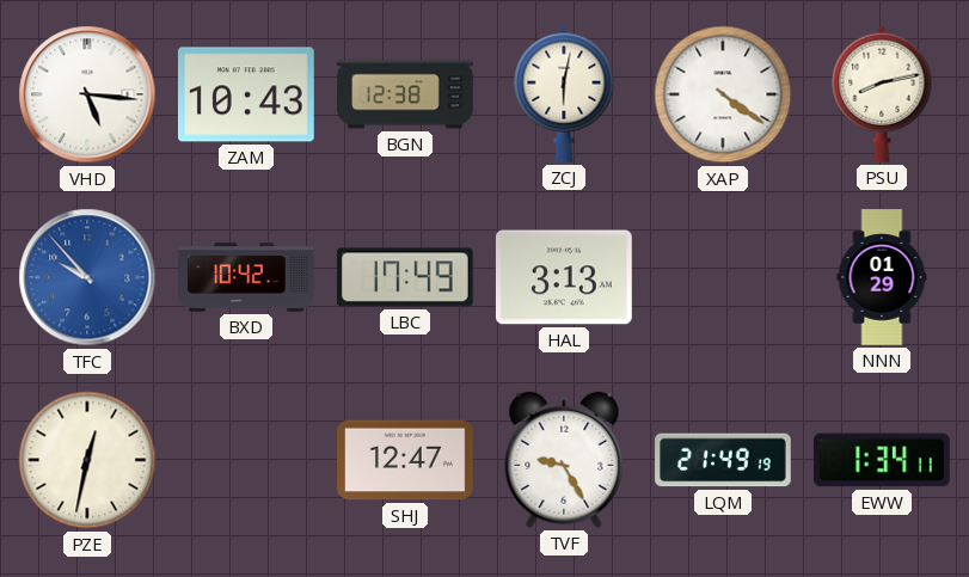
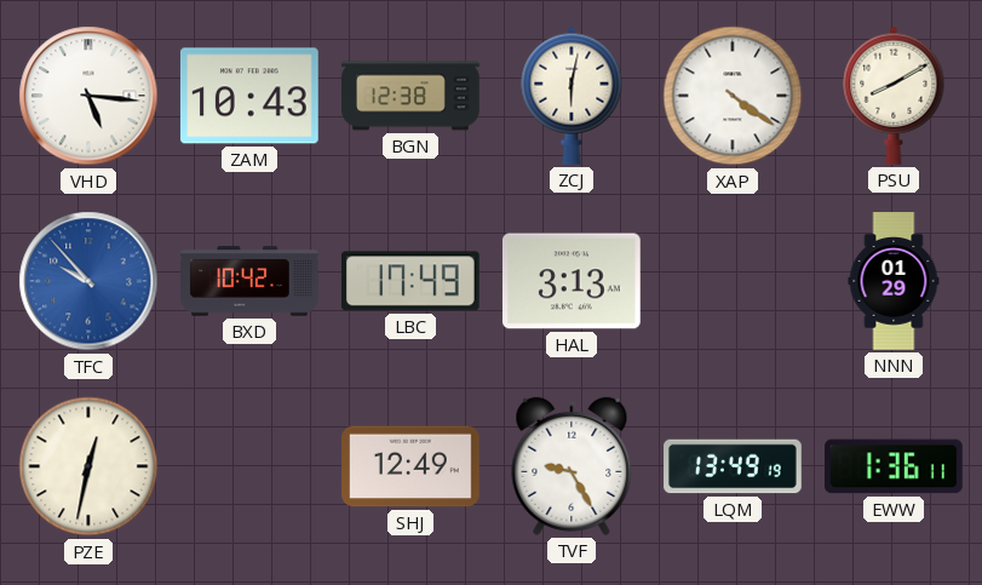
PSU: 8:13 -> 8:10
SHJ: 12:47 -> 12:49
LQM: 21:49 -> 13:49
EWW: 1:34 -> 1:36
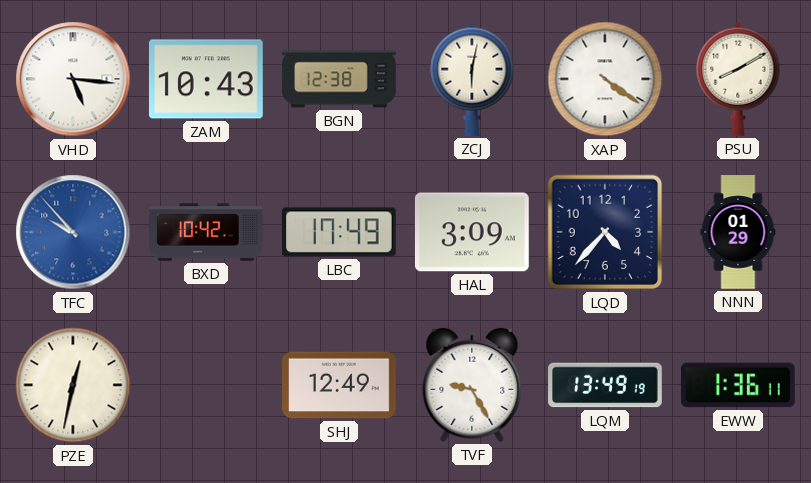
HAL: 3:13 -> 3:09
LQD: none -> 4:37
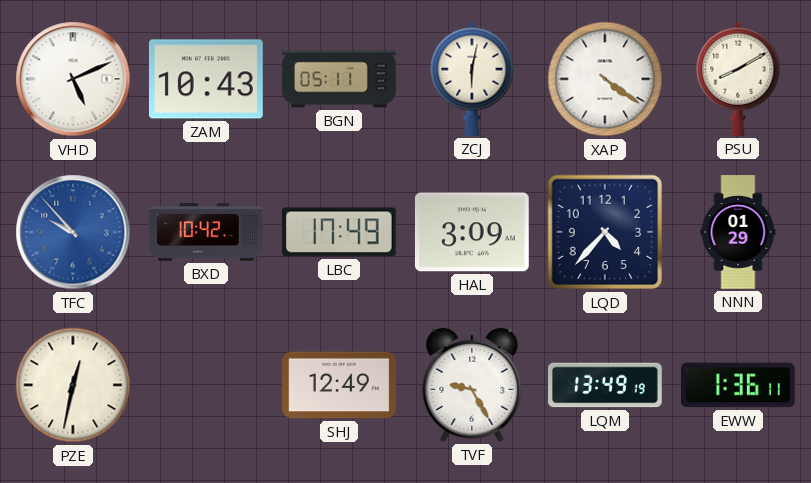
VHD: 5:16 -> 5:11
BGN: 12:38 -> 05:11
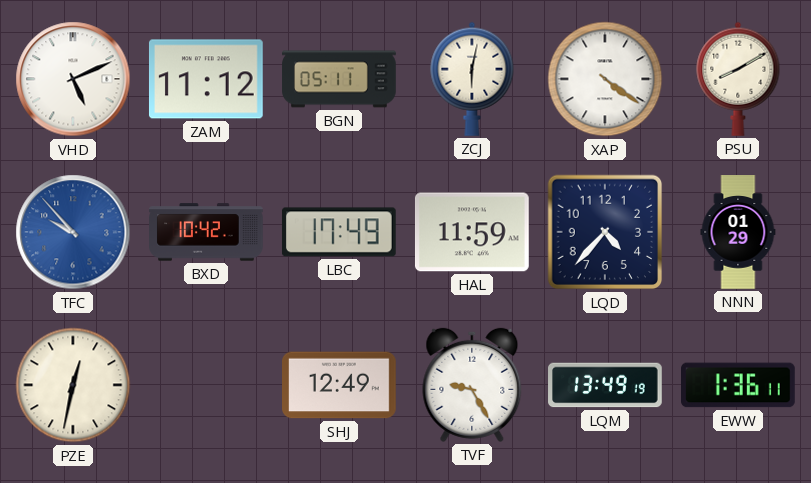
ZAM: 10:43 -> 11:12
HAL: 3:09 -> 11:59
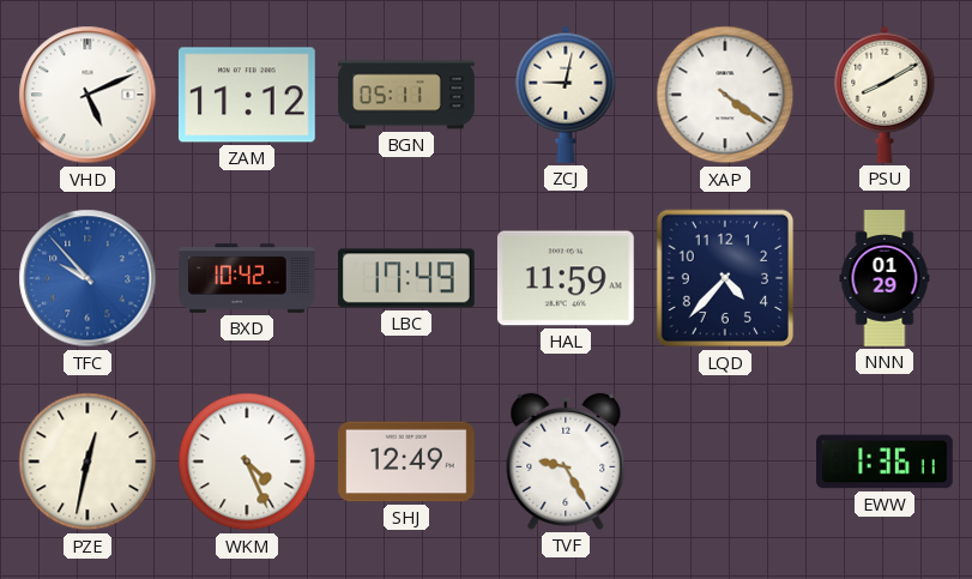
ZCJ: 6:02 -> 9:02
WKM: none -> 4:26
LQM: 13:49 -> none
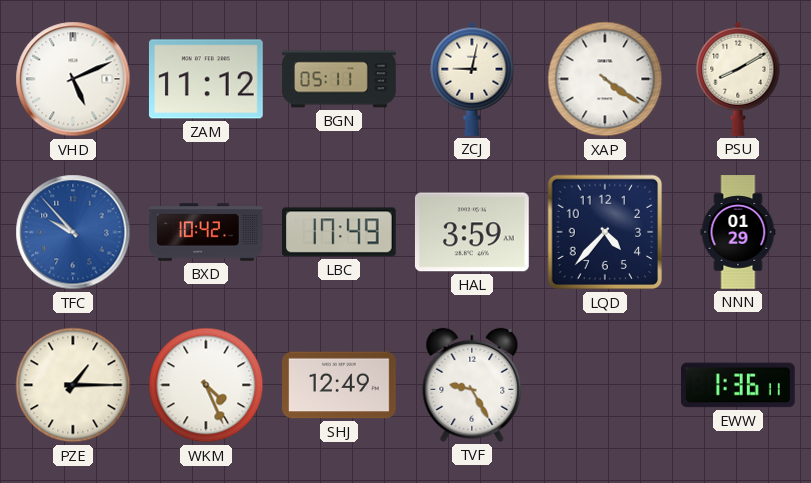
HAL: 11:59 -> 3:59
PZE: 12:32 -> 1:15
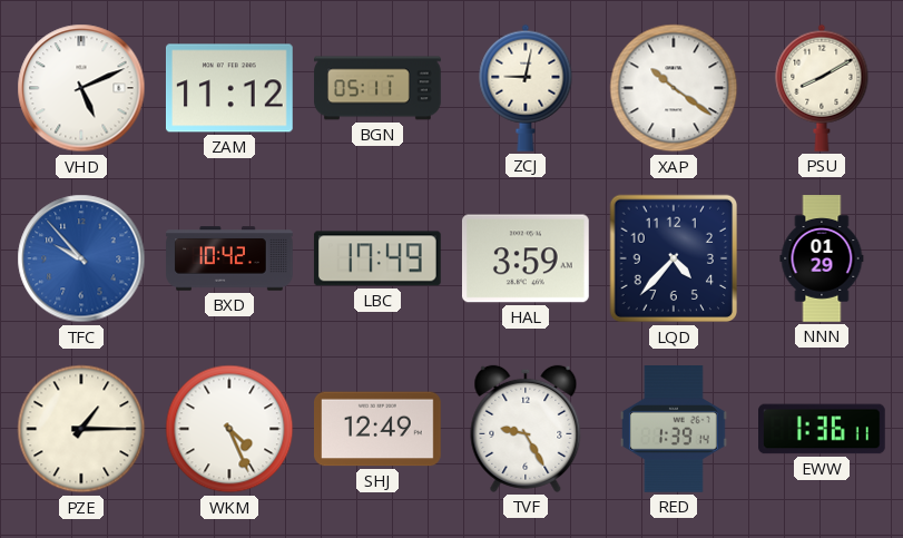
XAP: 4:21 -> 10:21
RED: none -> 1:39
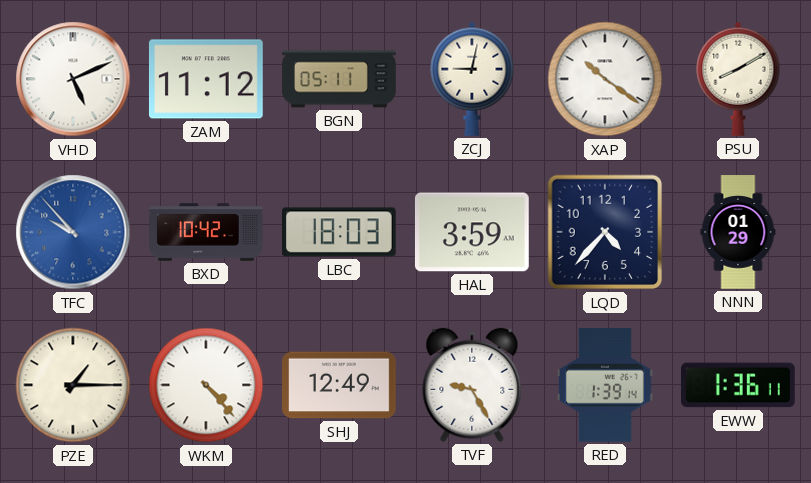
LBC: 17:49 -> 18:03
WKM: 4:26 -> 4:23
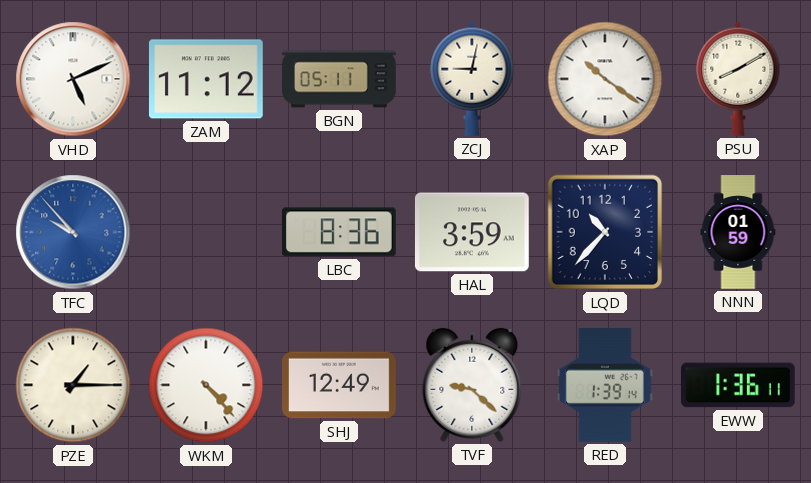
BXD: 10:42 -> none
LBC: 18:03 -> 8:36
LQD: 4:37 -> 10:37
NNN: 01:29 -> 01:59
TVF: 9:25 -> 9:22
